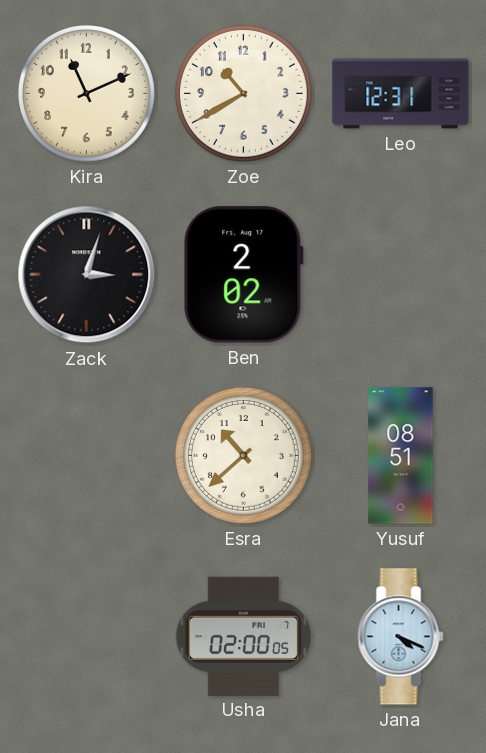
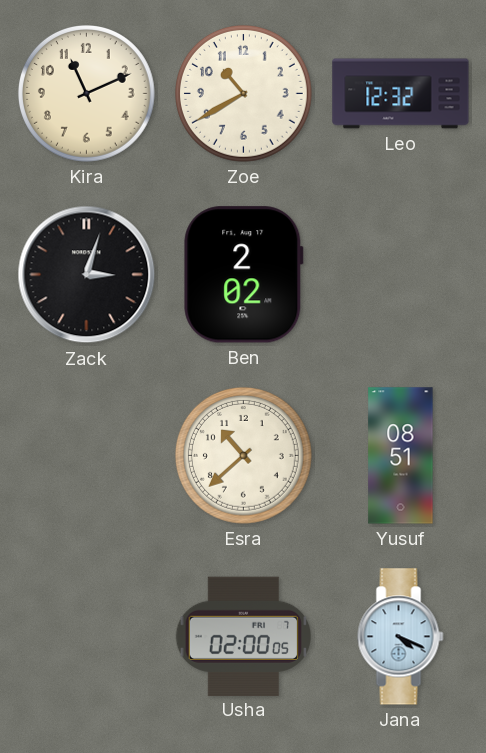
Leo: 12:31 -> 12:32
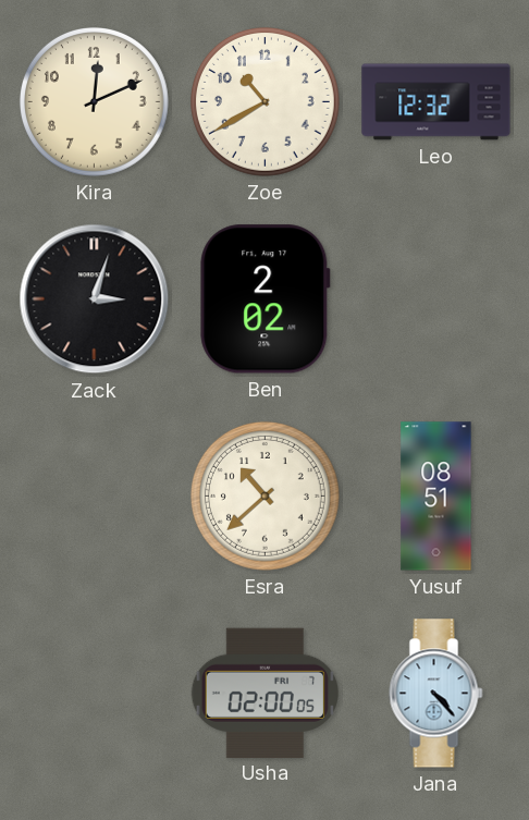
Kira: 11:11 -> 12:11
Jana: 4:19 -> 4:23
